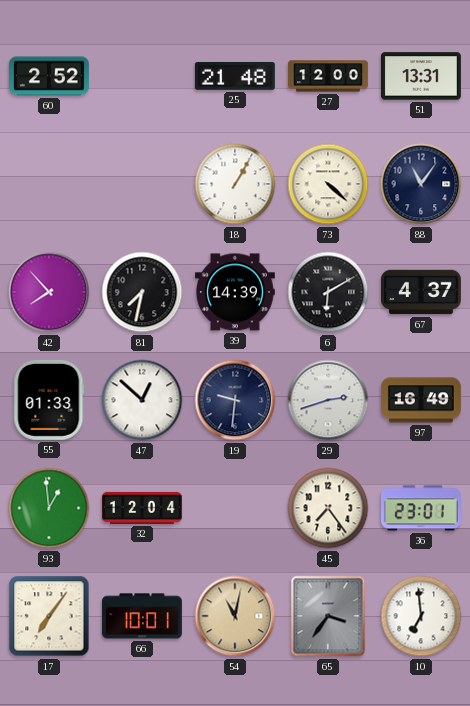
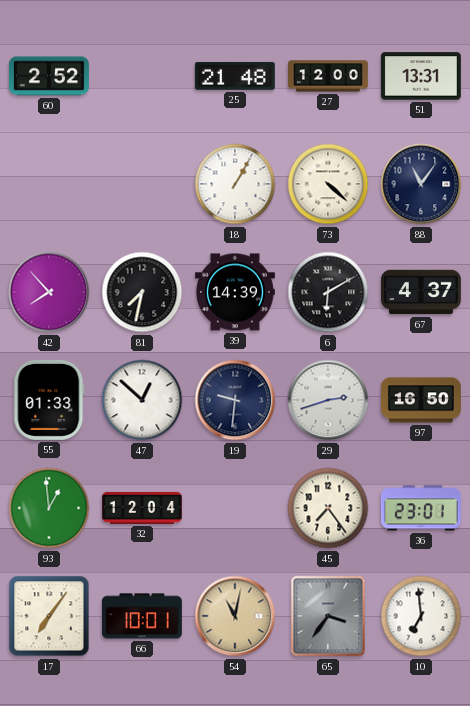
97: 16:49 -> 16:50
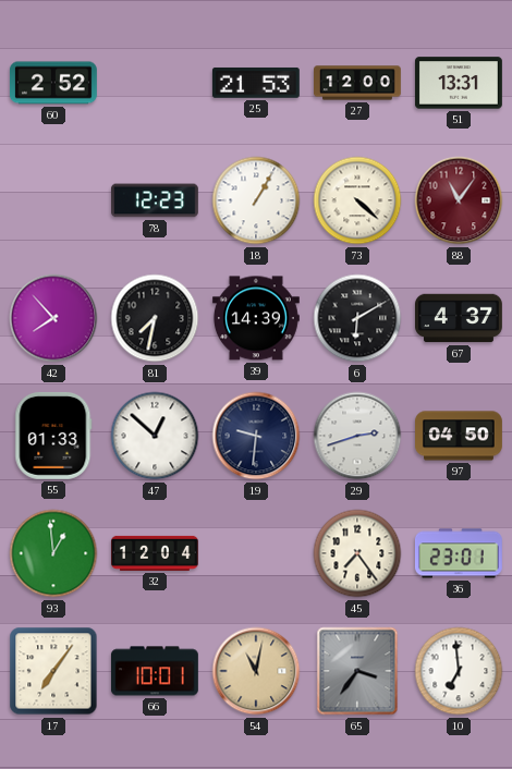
25: 21:48 -> 21:53
78: none -> 12:23
88 dial: navy -> burgundy
97: 16:50 -> 04:50
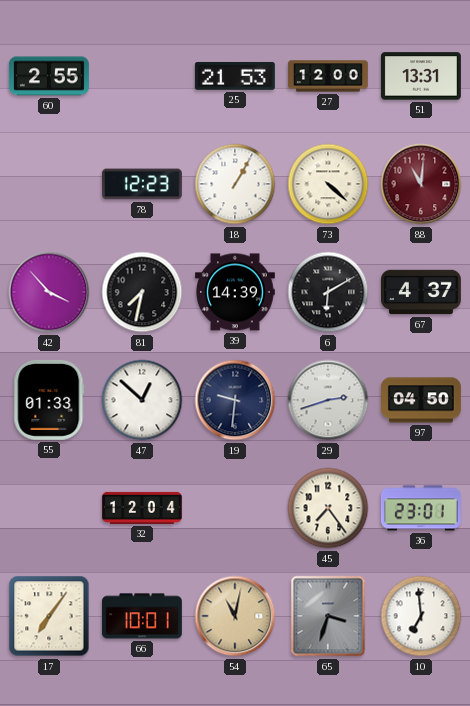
60: 2:52 -> 2:55
88: 11:06 -> 11:01
42: 7:53 -> 3:53
93: 12:59 -> none
65: 3:36 -> 3:33
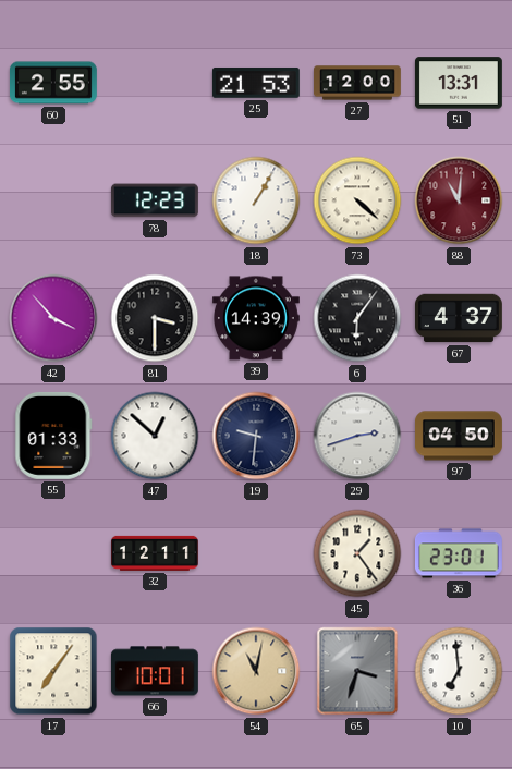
81: 7:32 -> 3:30
6: 6:10 -> 6:06
32: 12:04 -> 12:11
45: 7:24 -> 1:24
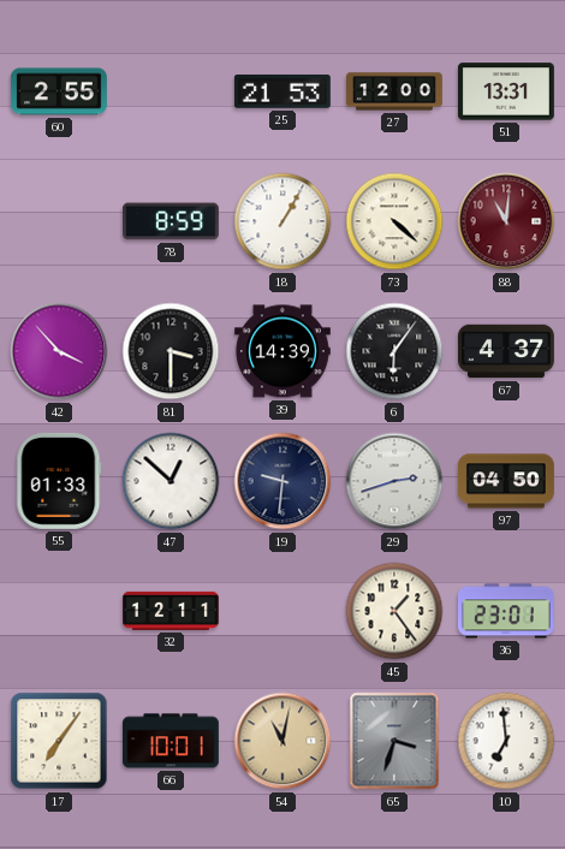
78: 12:23 -> 8:59
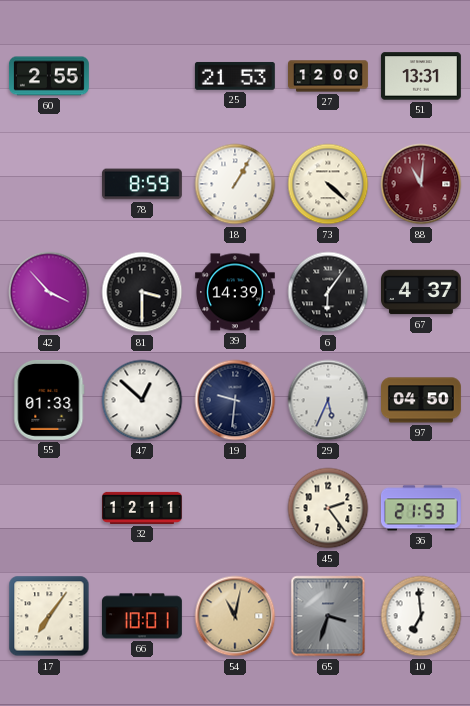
29: 2:42 -> 5:34
45: 1:24 -> 2:24
36: 23:01 -> 21:53
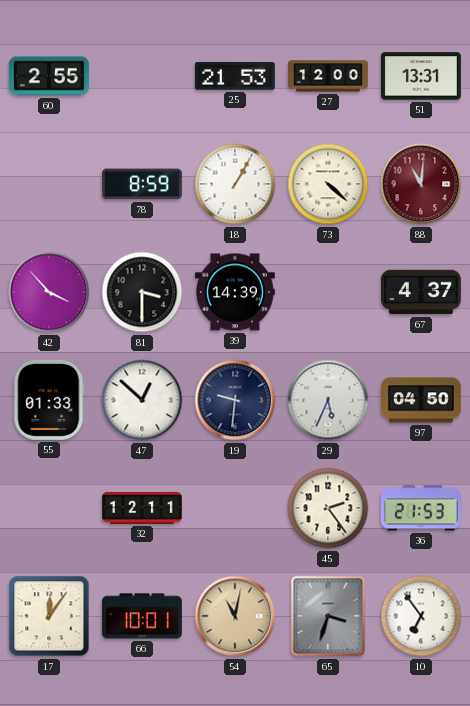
6: 6:06 -> none
17: 7:06 -> 12:06
10: 6:59 -> 6:54
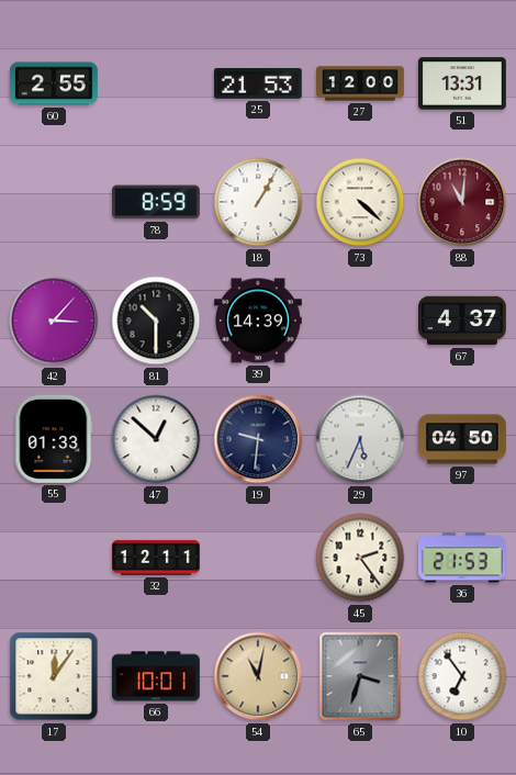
42: 3:53 -> 3:07
81: 3:30 -> 10:30
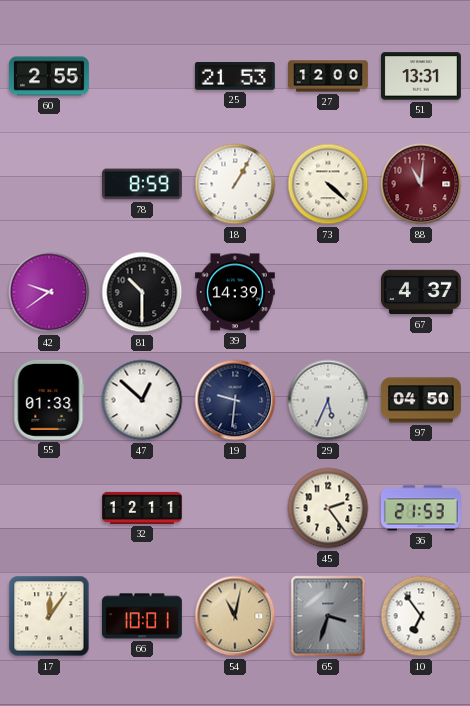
42: 3:07 -> 9:39
